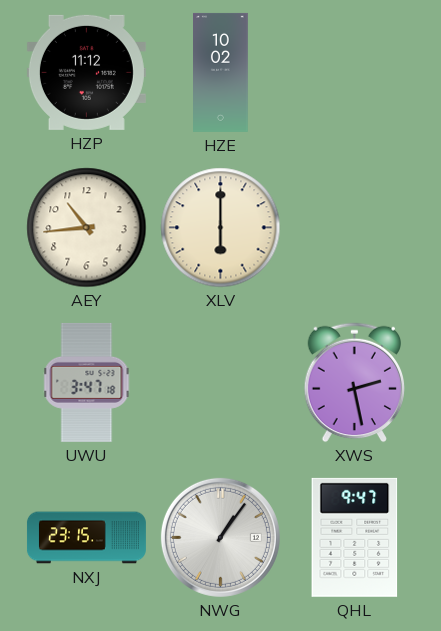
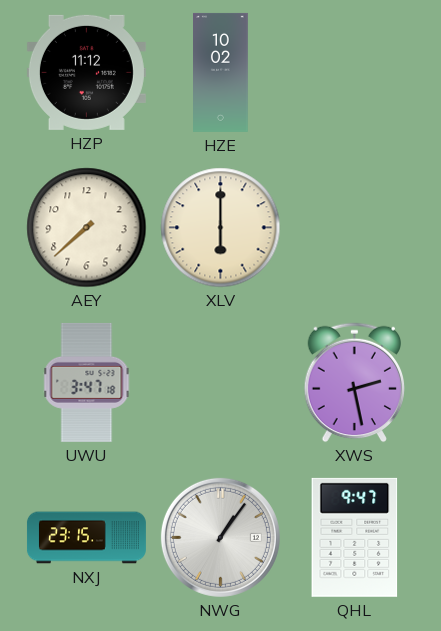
AEY: 10:44 -> 7:38
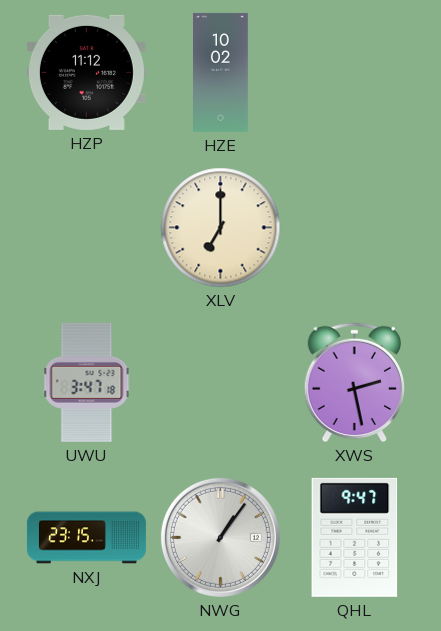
AEY: 7:38 -> none
XLV: 6:00 -> 7:00
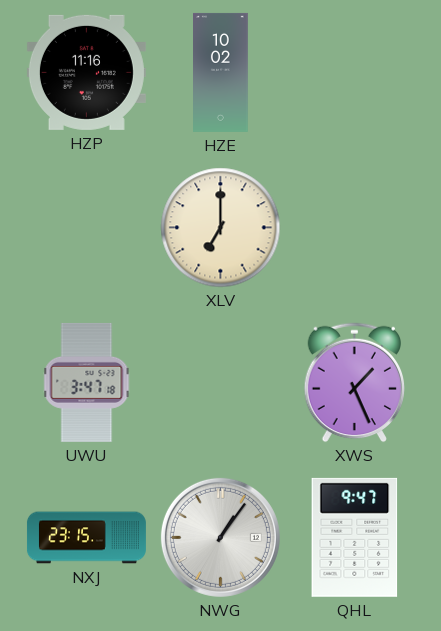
HZP: 11:12 -> 11:16
XWS: 2:28 -> 1:26
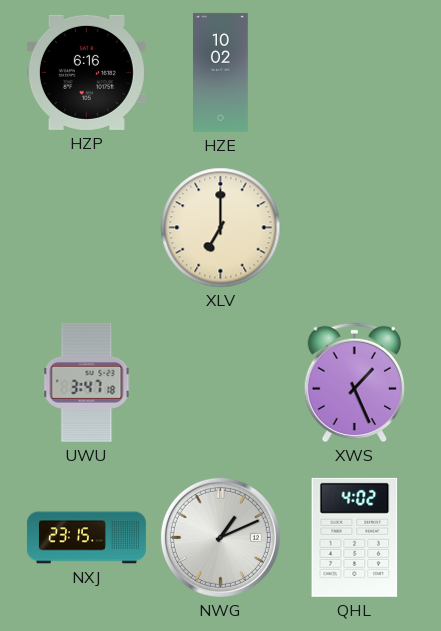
HZP: 11:16 -> 6:16
NWG: 1:06 -> 1:11
QHL: 9:47 -> 4:02
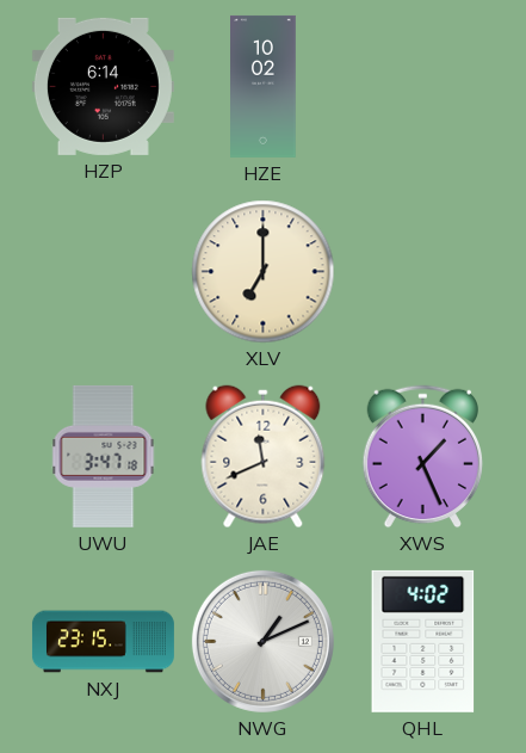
HZP: 6:16 -> 6:14
JAE: none -> 11:41
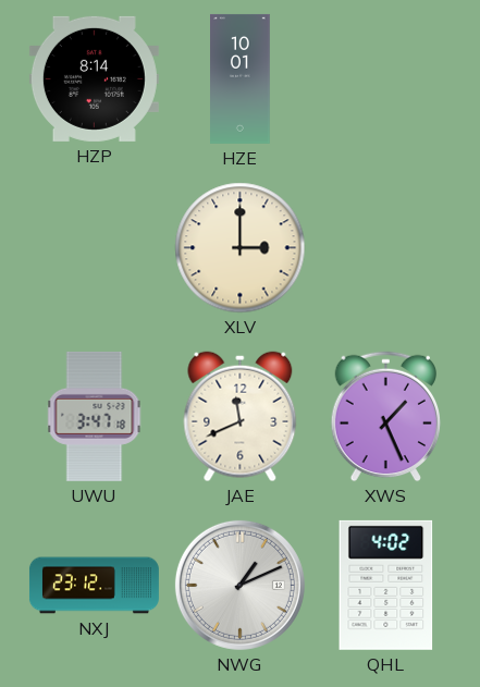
HZP: 6:14 -> 8:14
HZE: 10:02 -> 10:01
XLV: 7:00 -> 3:00
NXJ: 23:15 -> 23:12
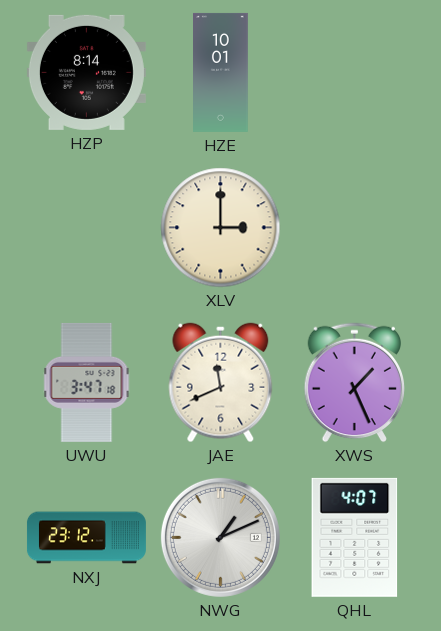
QHL: 4:02 -> 4:07
